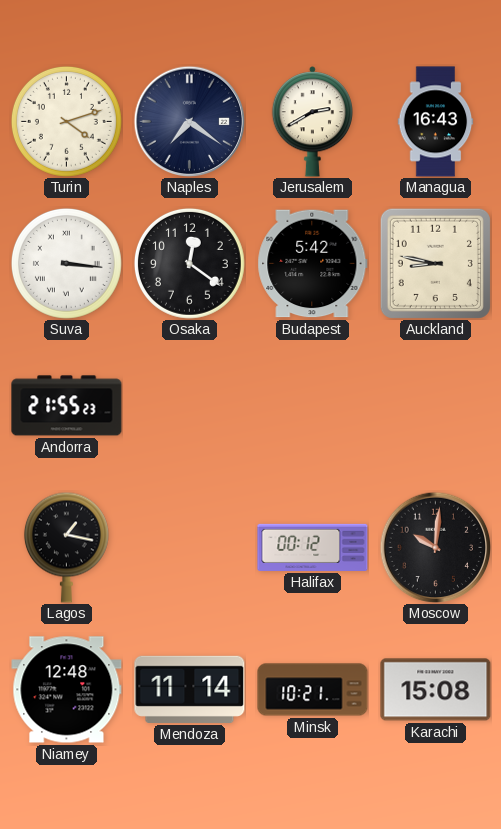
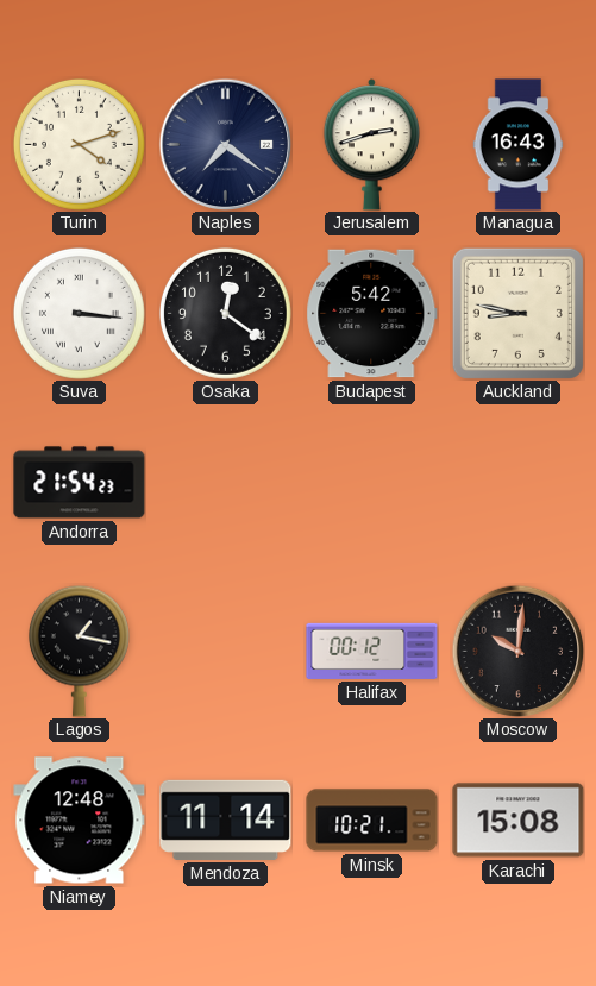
Jerusalem: 2:40 -> 2:42
Andorra: 21:55 -> 21:54
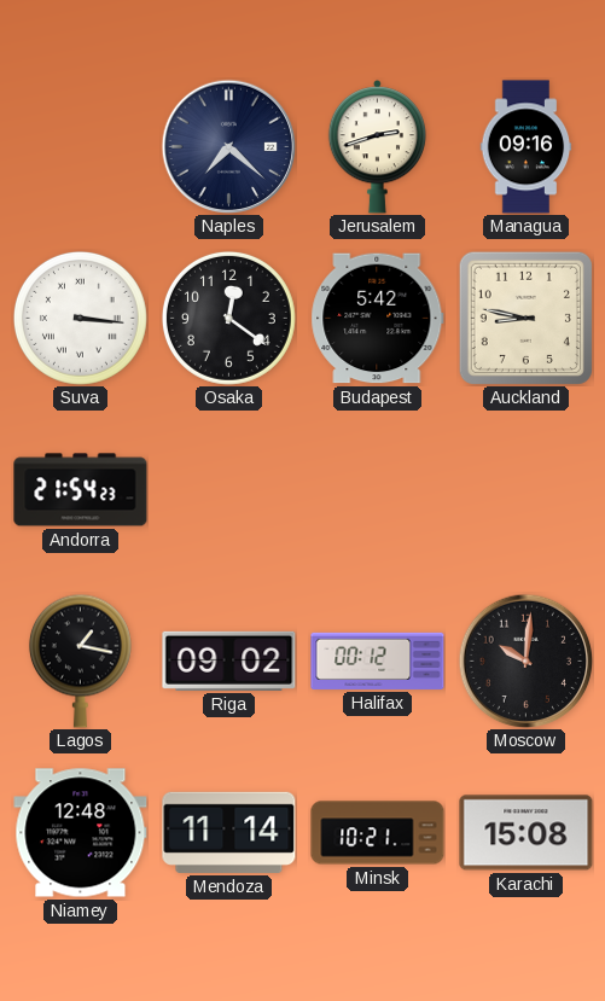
Turin: 4:12 -> none
Naples: 7:21 -> 7:22
Managua: 16:43 -> 09:16
Riga: none -> 09:02
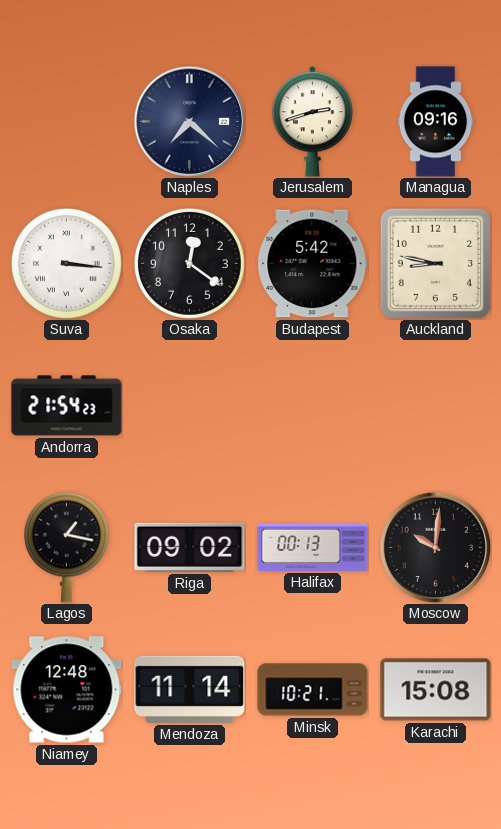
Halifax: 00:12 -> 00:13
